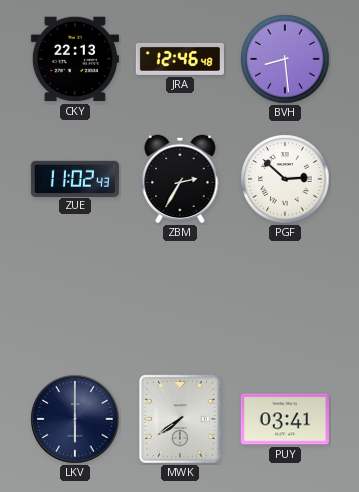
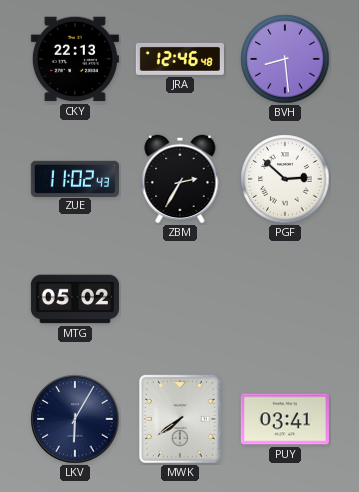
MTG: none -> 05:02
LKV: 6:00 -> 6:05
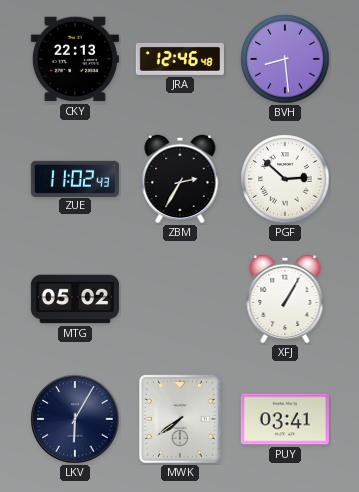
XFJ: none -> 1:05
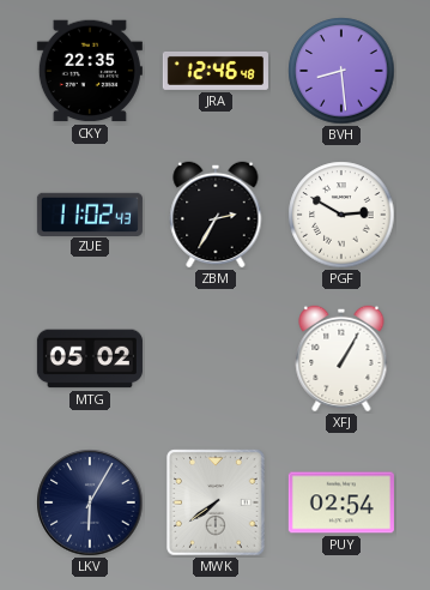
CKY: 22:13 -> 22:35
PGF: 2:52 -> 2:50
PUY: 03:41 -> 02:54
